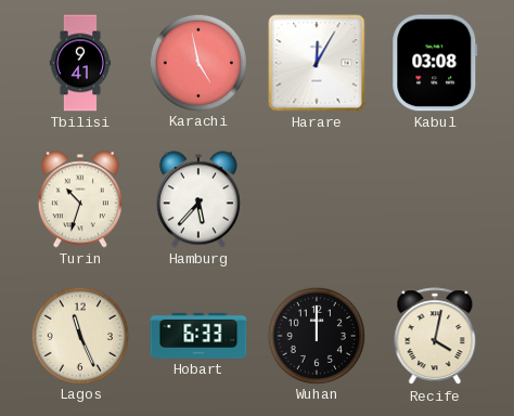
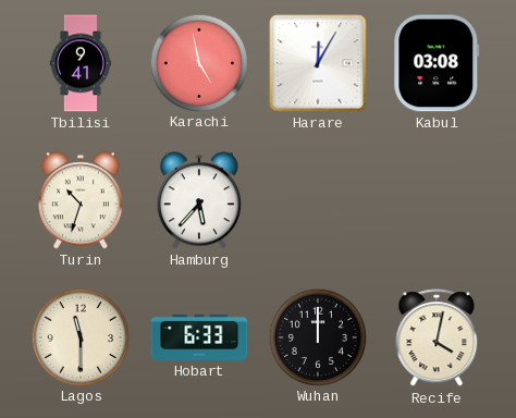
Lagos: 11:26 -> 11:30
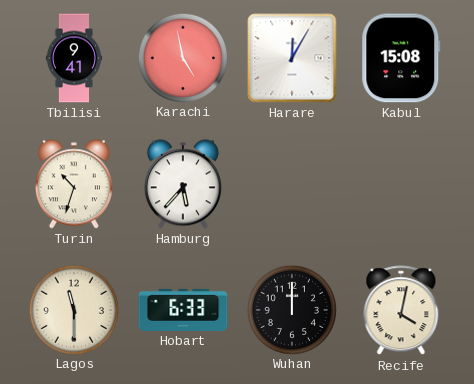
Kabul: 03:08 -> 15:08
